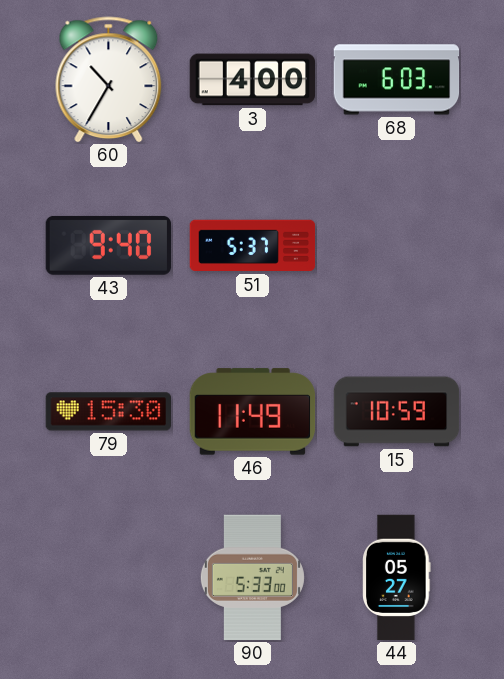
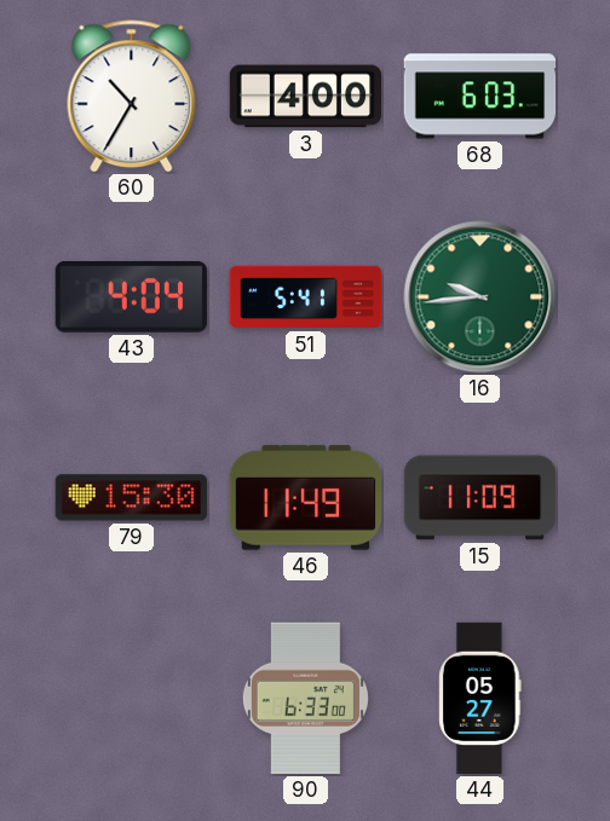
43: 9:40 -> 4:04
51: 5:37 -> 5:41
16: none -> 9:44
15: 10:59 -> 11:09
90: 5:33 -> 6:33
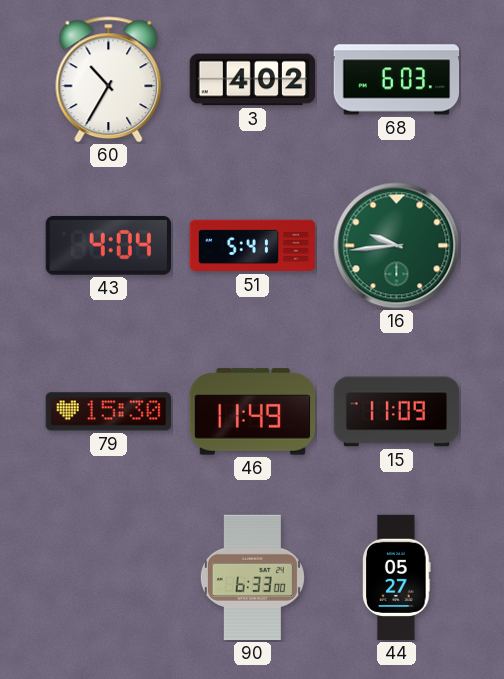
3: 4:00 -> 4:02
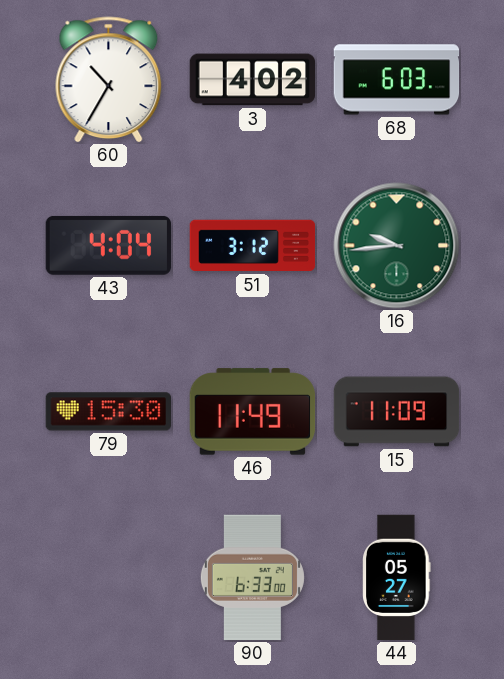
51: 5:41 -> 3:12
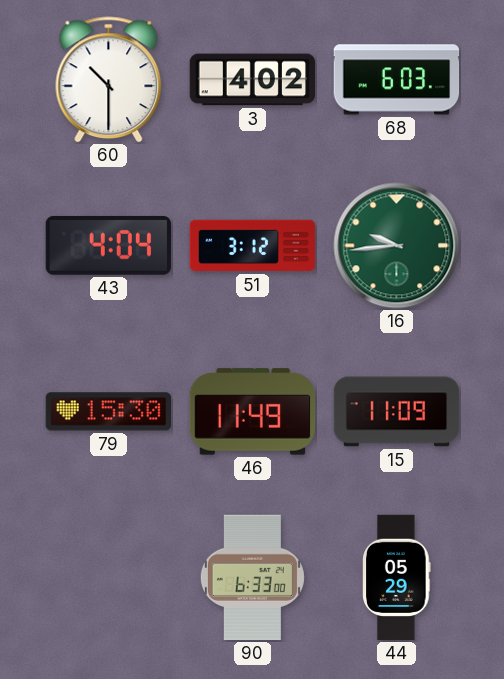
60: 10:35 -> 10:30
44: 05:27 -> 05:29
